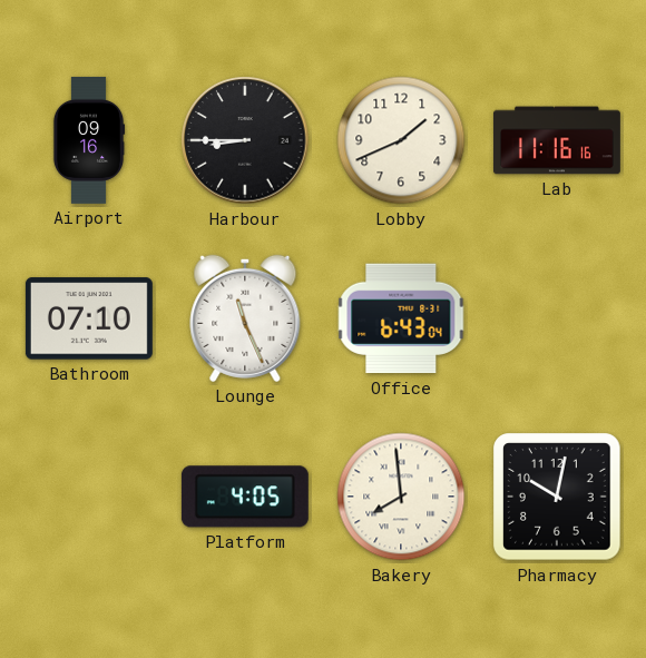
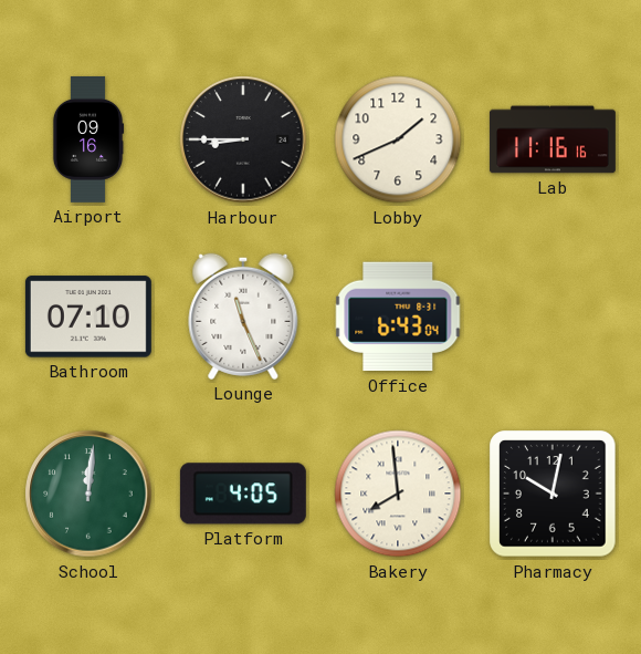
School: none -> 12:01
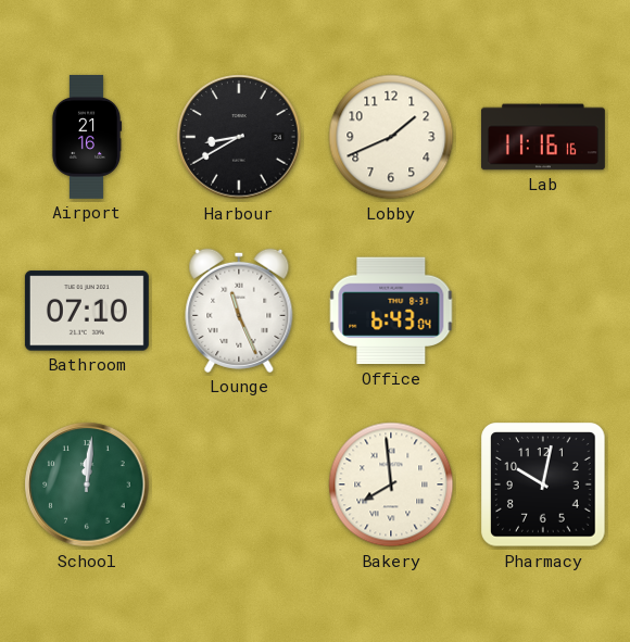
Airport: 09:16 -> 21:16
Harbour: 8:45 -> 8:40
Platform: 4:05 -> none
